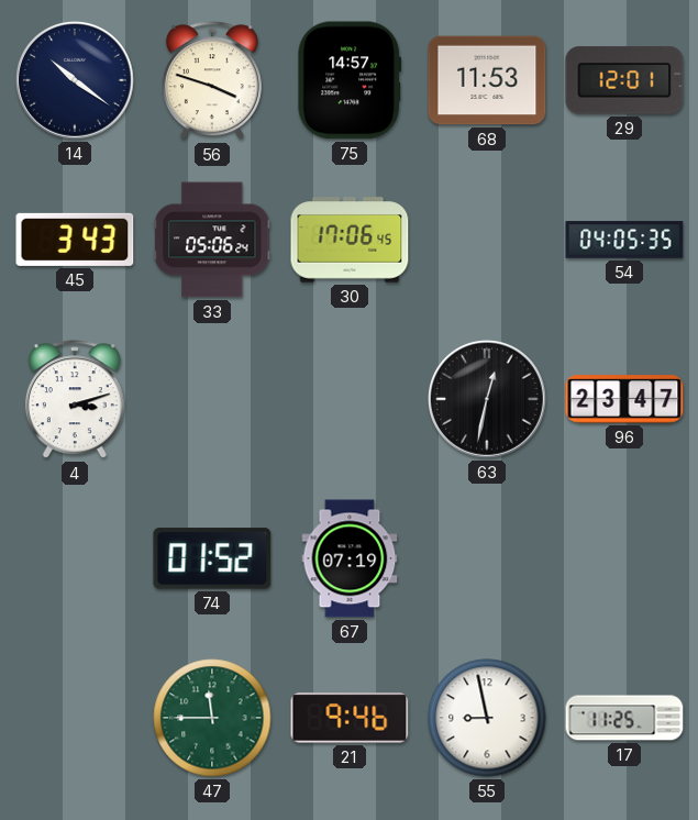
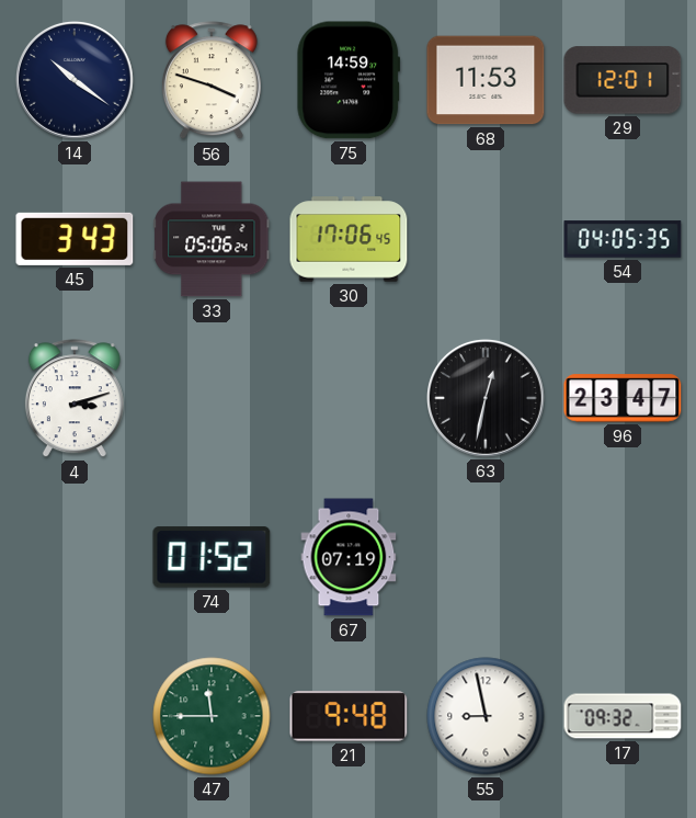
75: 14:57 -> 14:59
21: 9:46 -> 9:48
17: 11:25 -> 09:32
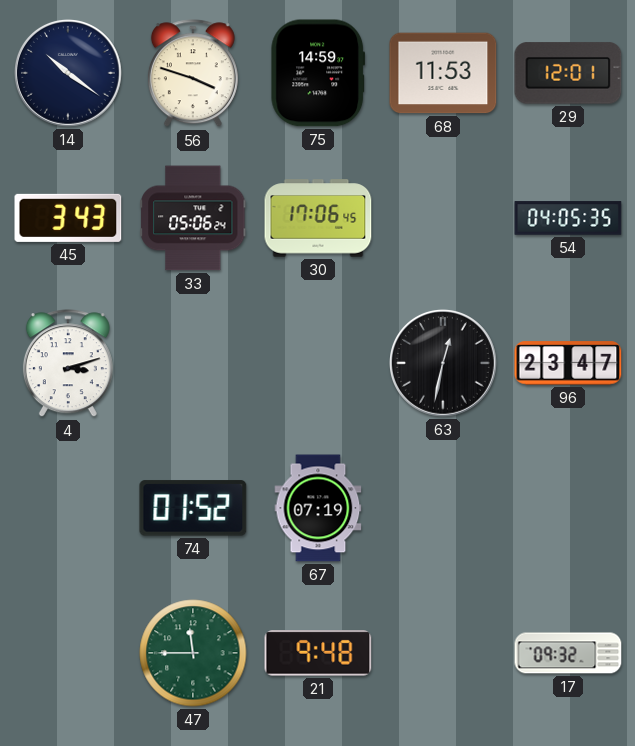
55: 8:58 -> none
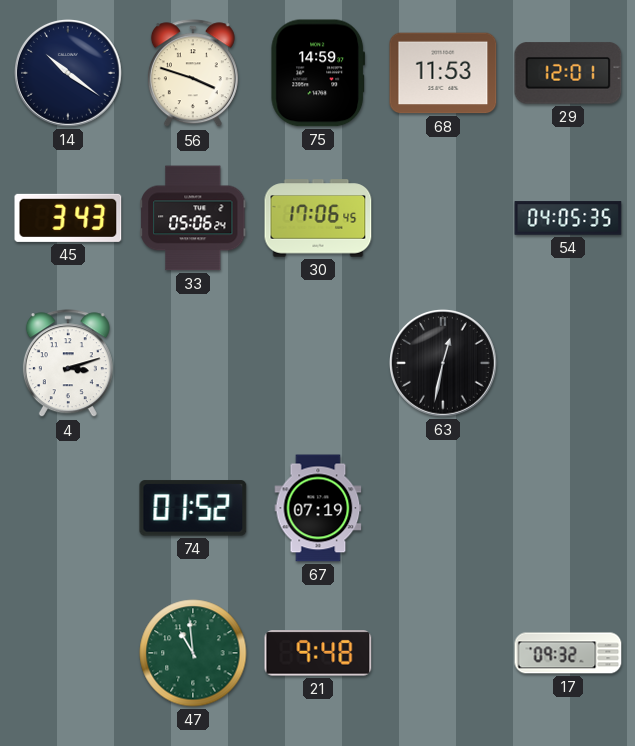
96: 23:47 -> none
47: 11:45 -> 10:59
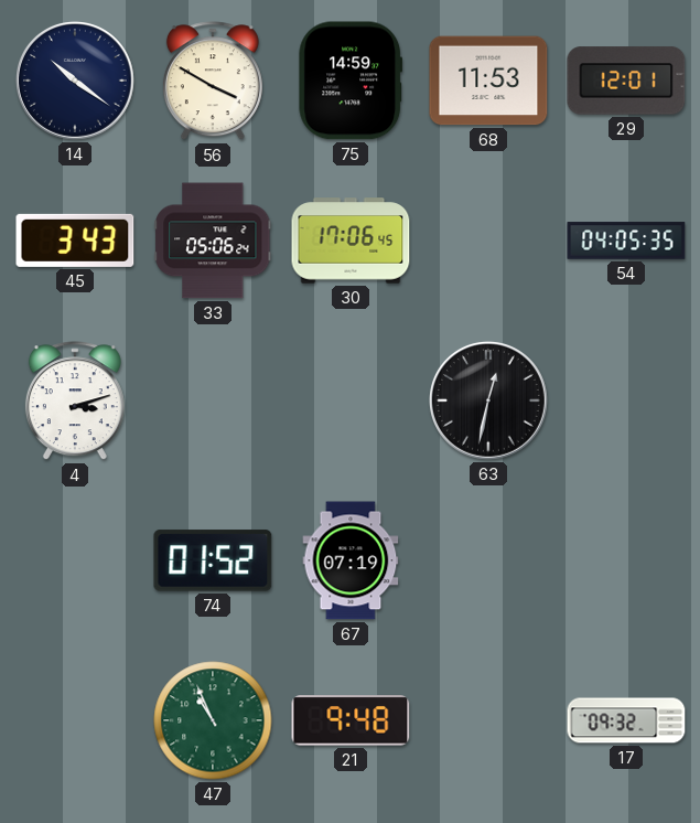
56: 3:48 -> 3:50
47: 10:59 -> 10:56
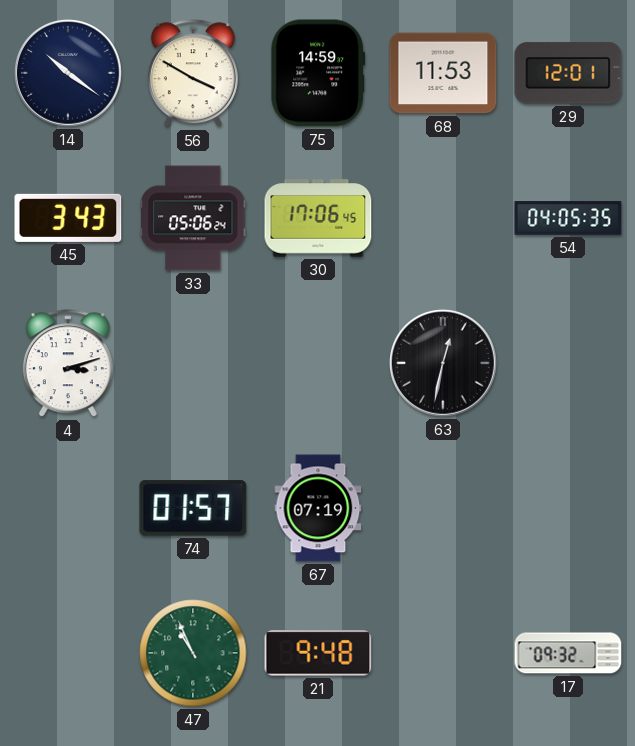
74: 01:52 -> 01:57
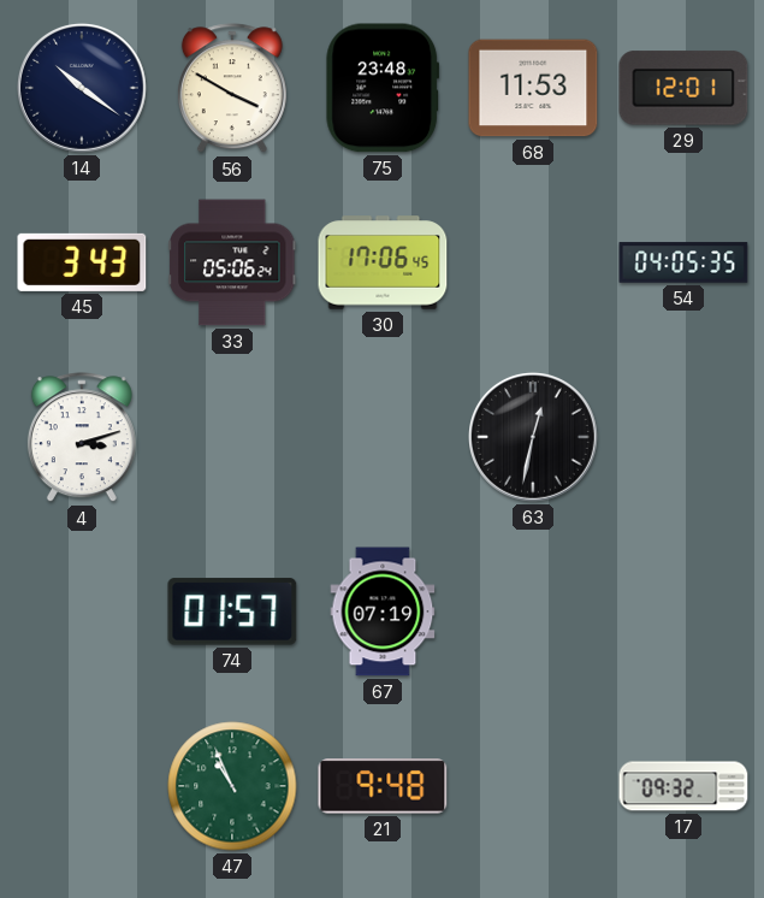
75: 14:59 -> 23:48
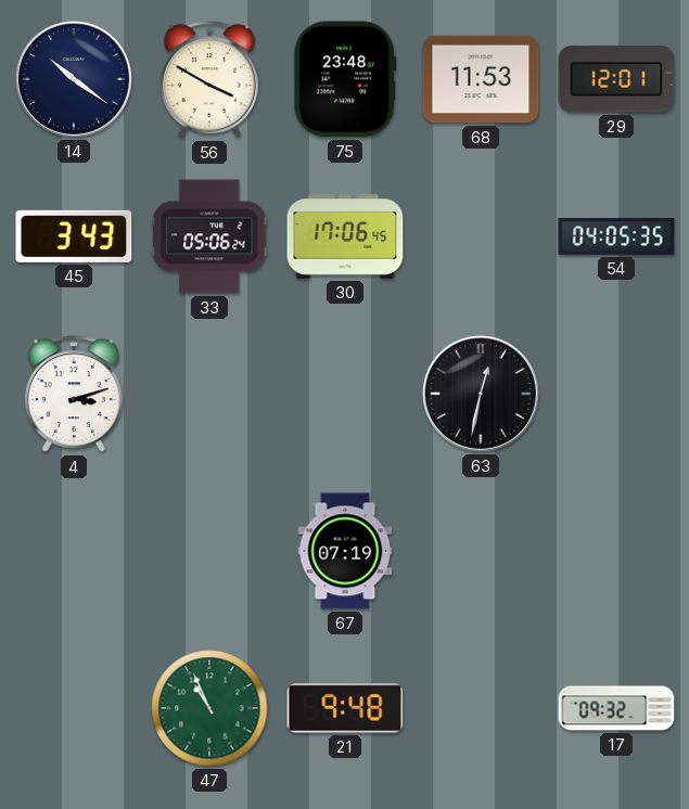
74: 01:57 -> none
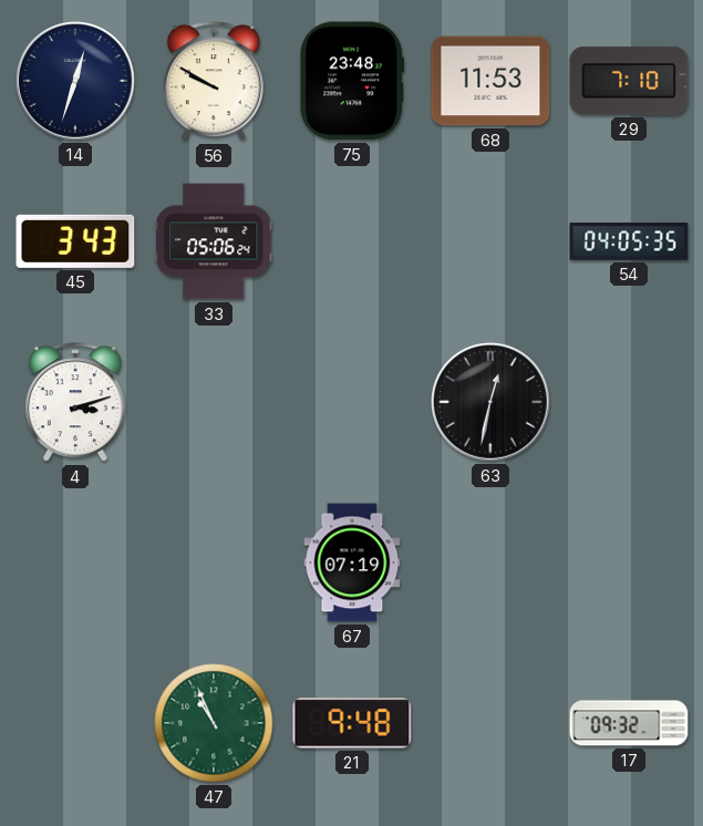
14: 10:21 -> 12:33
56: 3:50 -> 9:50
29: 12:01 -> 7:10
30: 17:06 -> none
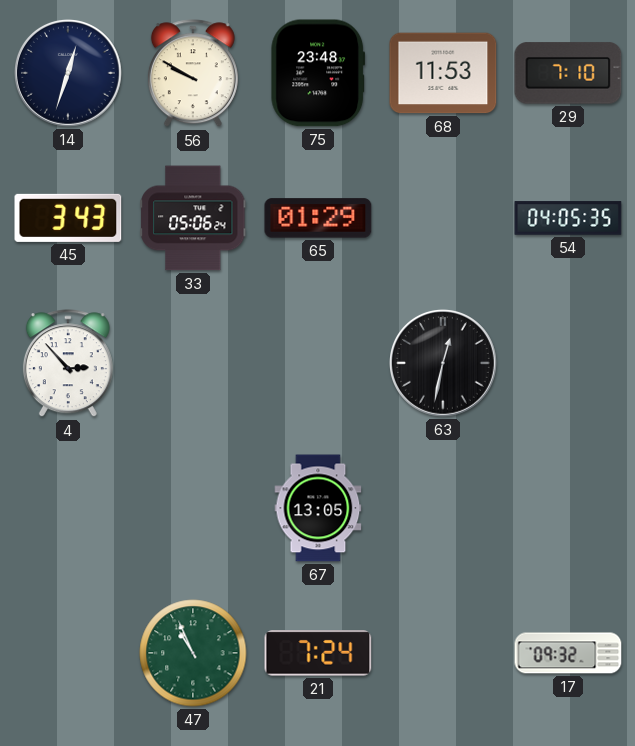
65: none -> 01:29
4: 3:12 -> 2:53
67: 07:19 -> 13:05
21: 9:48 -> 7:24
